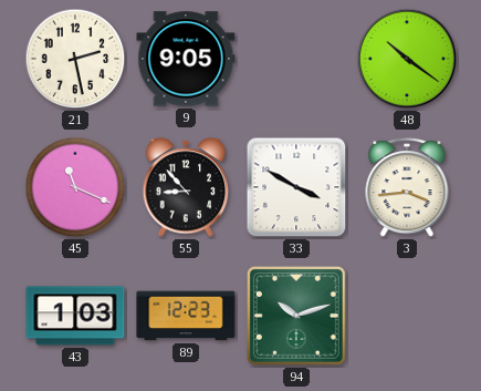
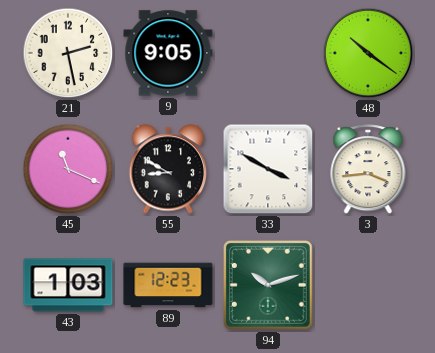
55: 8:53 -> 8:50
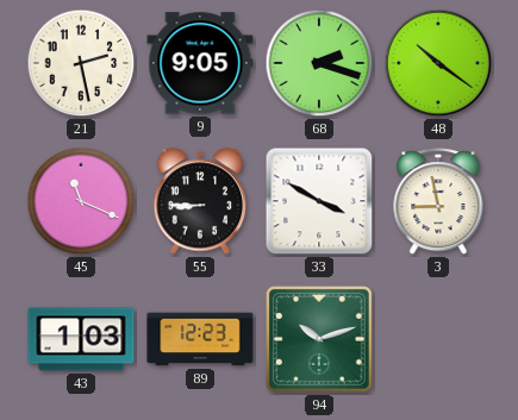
68: none -> 2:18
55: 8:50 -> 8:45
3: 3:44 -> 8:58
